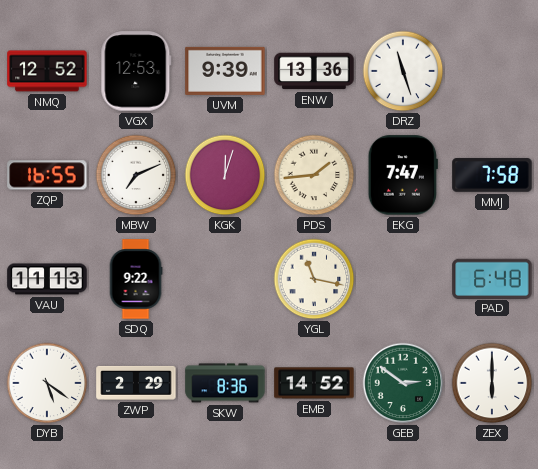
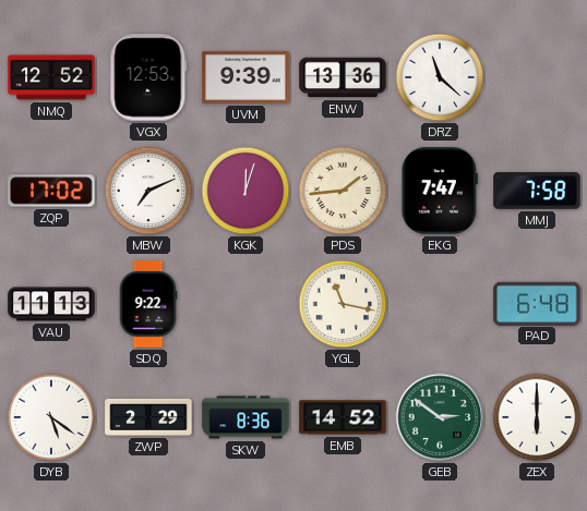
DRZ: 11:27 -> 11:22
ZQP: 16:55 -> 17:02
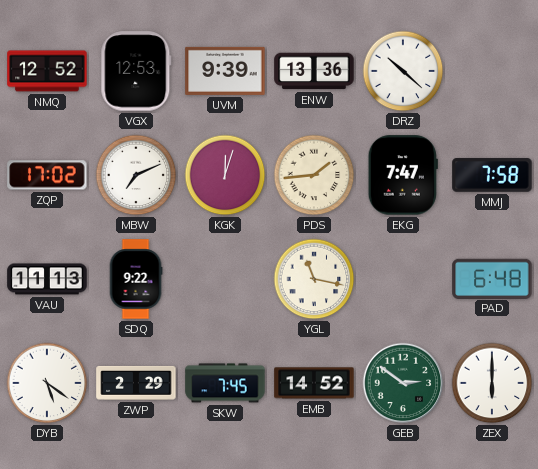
DRZ: 11:22 -> 10:22
SKW: 8:36 -> 7:45
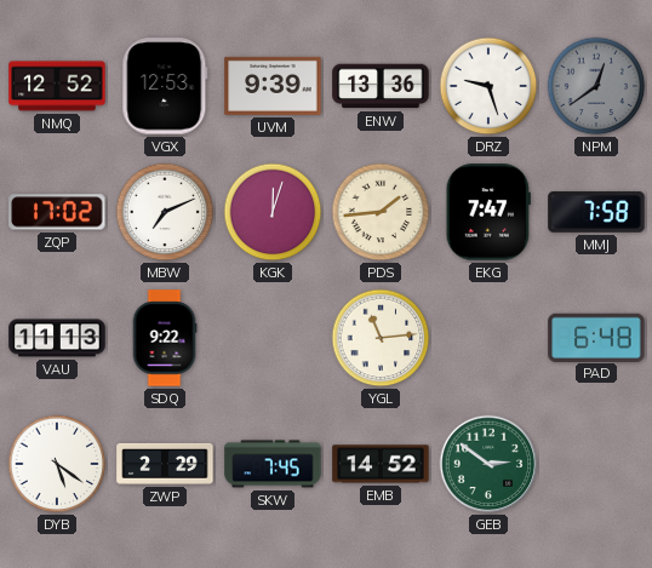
DRZ: 10:22 -> 9:27
NPM: none -> 12:39
YGL: 11:17 -> 11:14
ZEX: 6:00 -> none
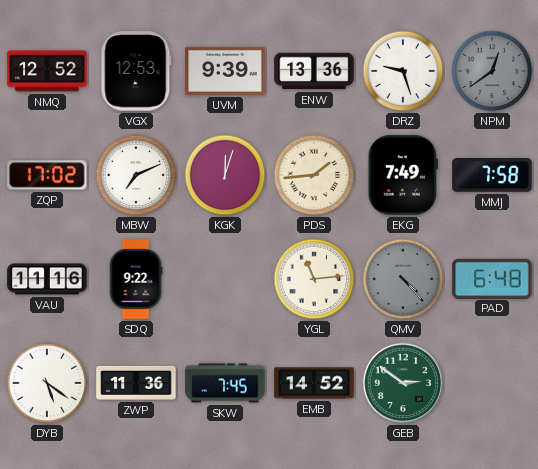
EKG: 7:47 -> 7:49
VAU: 11:13 -> 11:16
QMV: none -> 4:23
ZWP: 2:29 -> 11:36
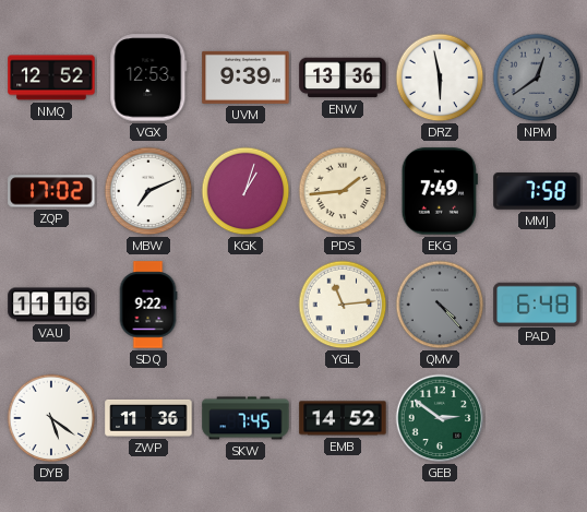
DRZ: 9:27 -> 5:58
KGK: 12:03 -> 1:03
